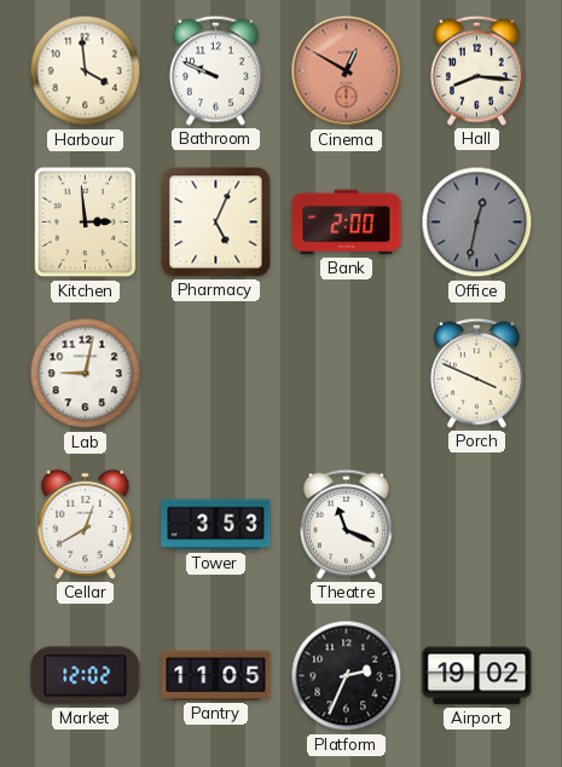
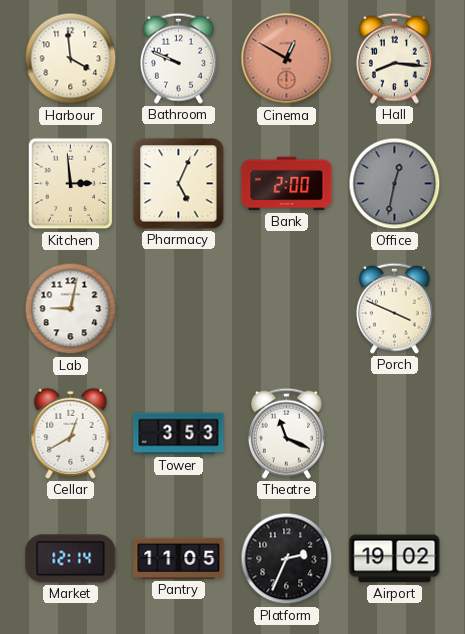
Market: 12:02 -> 12:14
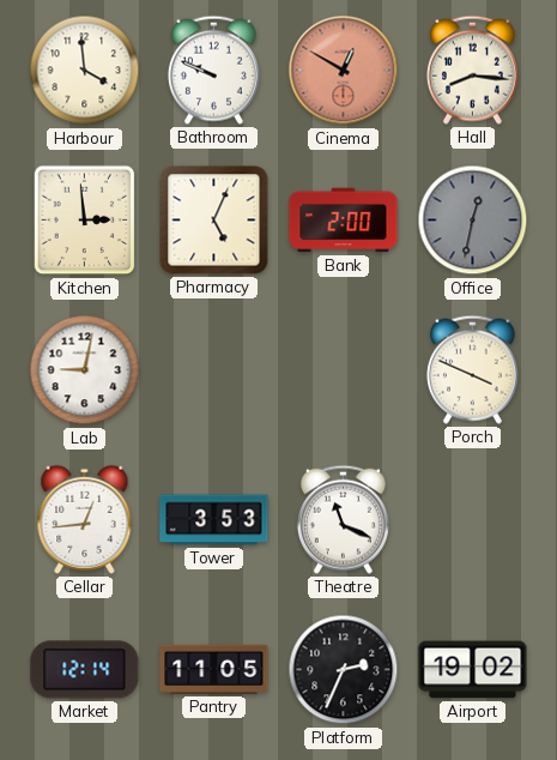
Cellar: 12:40 -> 12:44
